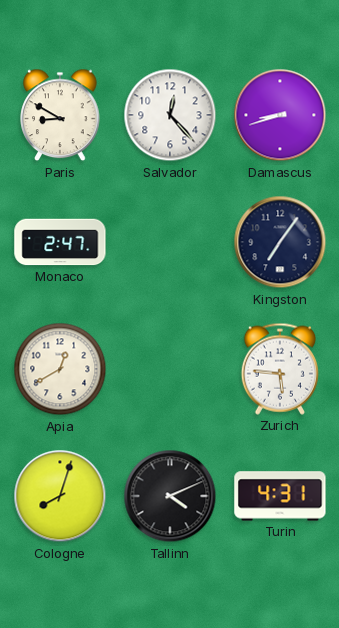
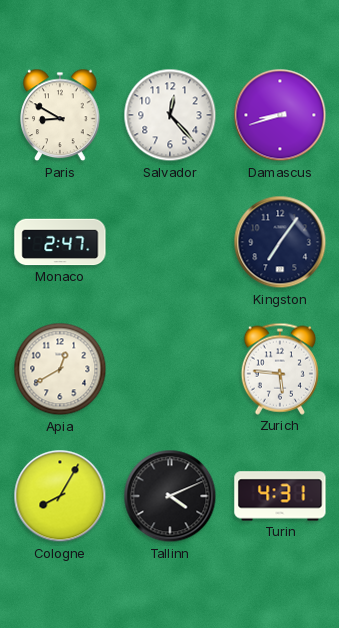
Cologne: 8:03 -> 8:05
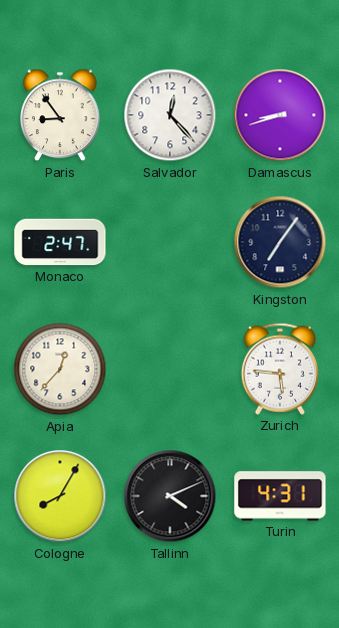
Paris: 8:50 -> 8:54
Apia: 12:40 -> 12:37
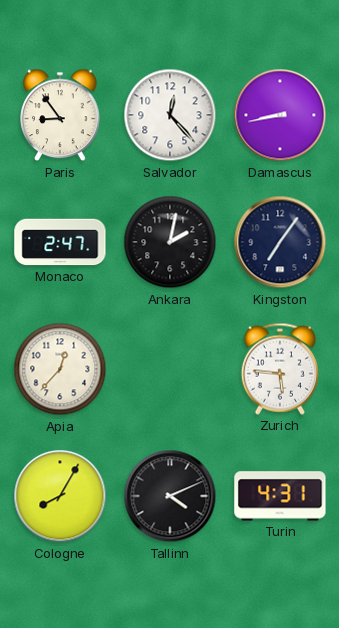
Damascus: 8:42 -> 8:43
Ankara: none -> 2:02
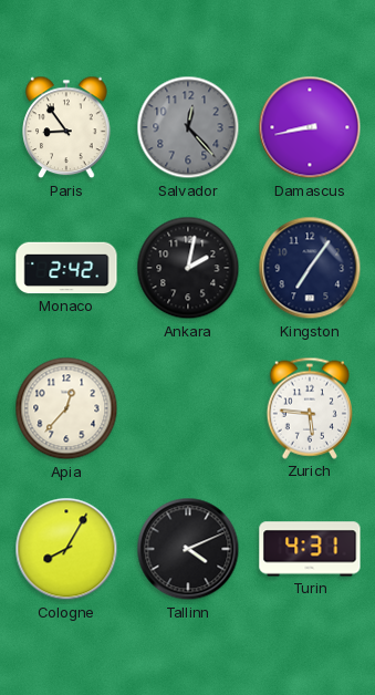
Salvador dial: white -> grey
Monaco: 2:47 -> 2:42
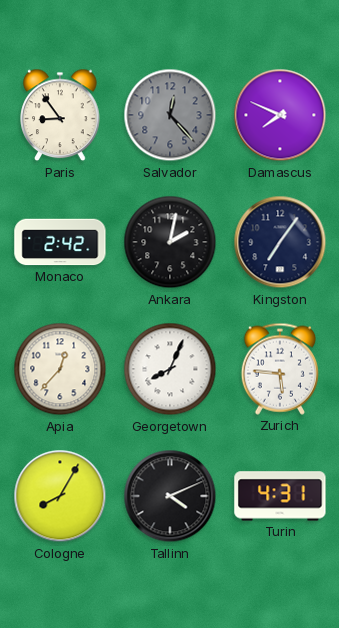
Damascus: 8:43 -> 7:49
Georgetown: none -> 8:04
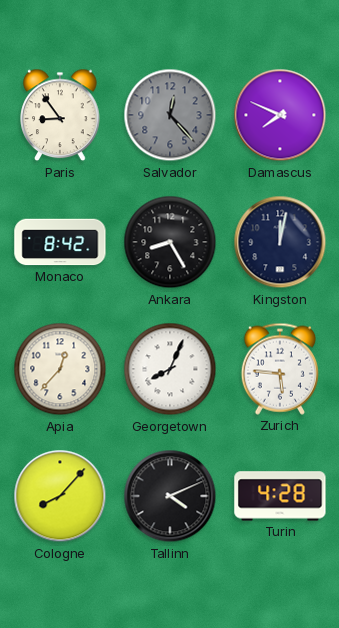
Monaco: 2:42 -> 8:42
Ankara: 2:02 -> 8:25
Kingston: 7:06 -> 12:02
Cologne: 8:05 -> 8:07
Turin: 4:31 -> 4:28
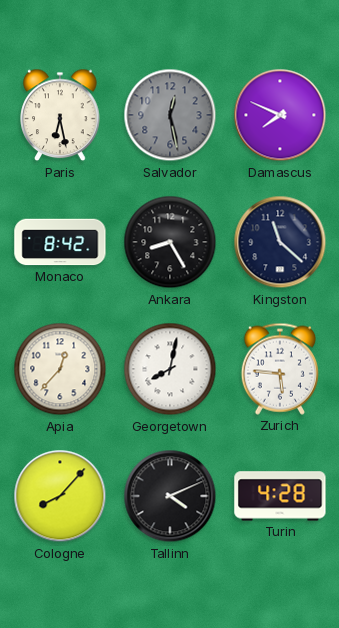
Paris: 8:54 -> 6:28
Salvador: 12:23 -> 12:28
Kingston: 12:02 -> 11:22
Georgetown: 8:04 -> 8:02
